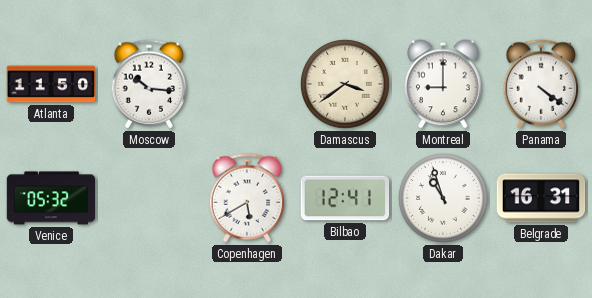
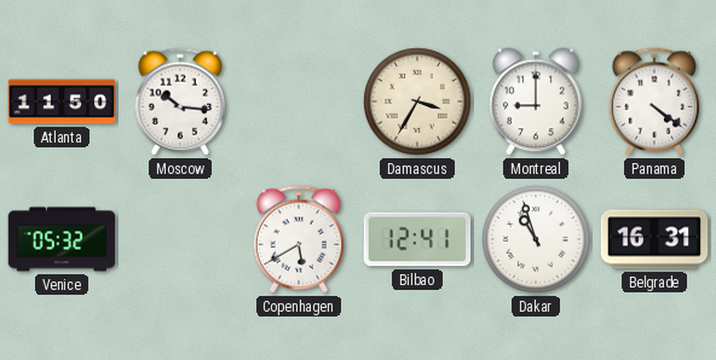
Damascus: 3:39 -> 3:35
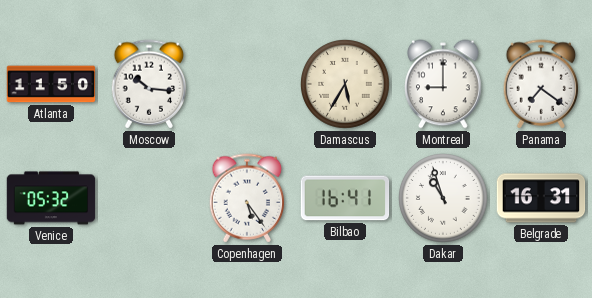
Damascus: 3:35 -> 5:35
Panama: 4:21 -> 7:21
Copenhagen: 5:40 -> 5:24
Bilbao: 12:41 -> 16:41
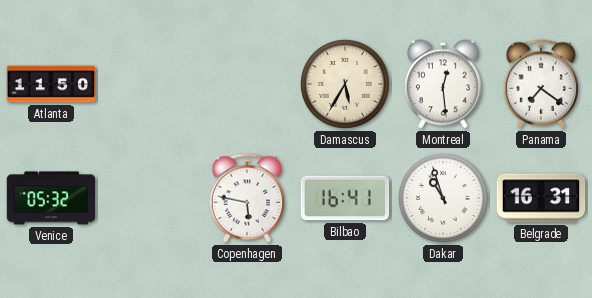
Moscow: 10:16 -> none
Montreal: 9:00 -> 12:29
Copenhagen: 5:24 -> 5:47
